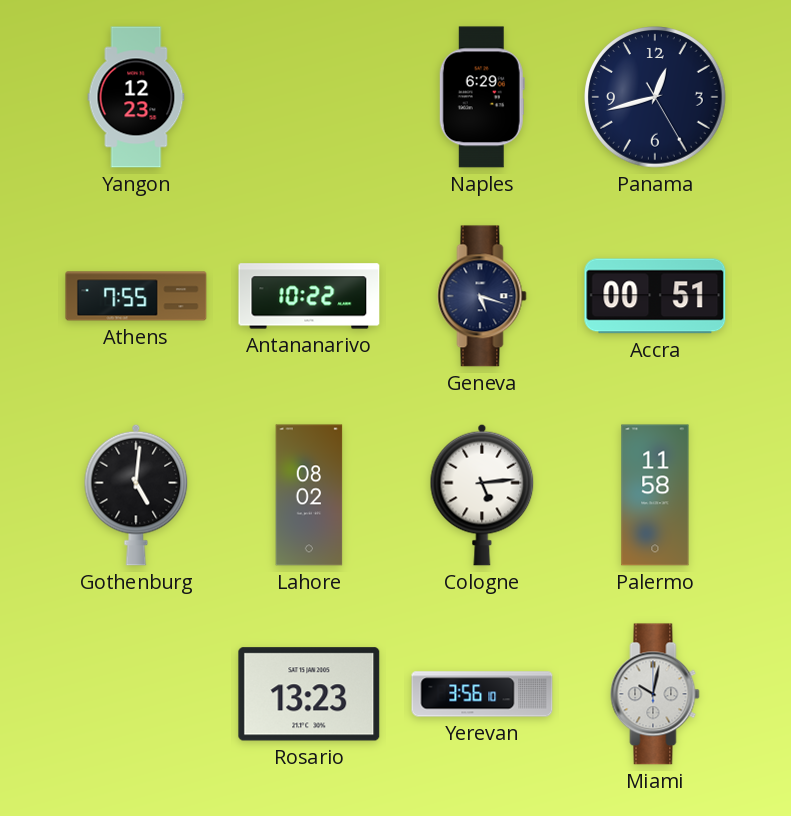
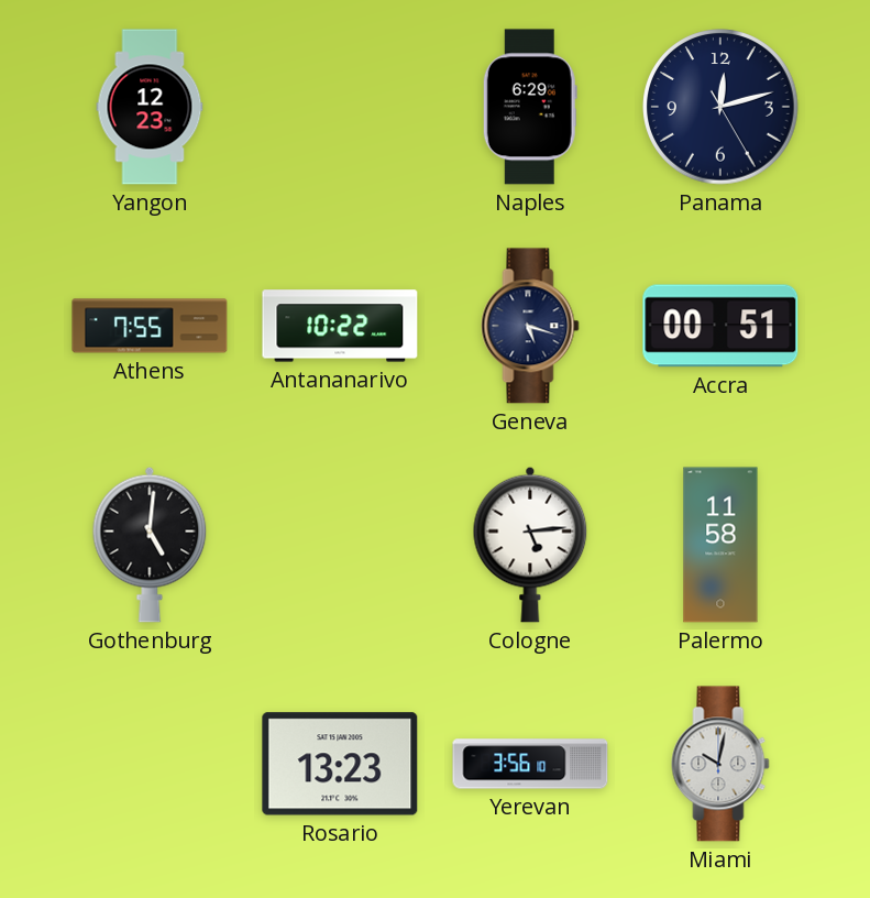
Panama: 12:42 -> 12:12
Lahore: 08:02 -> none
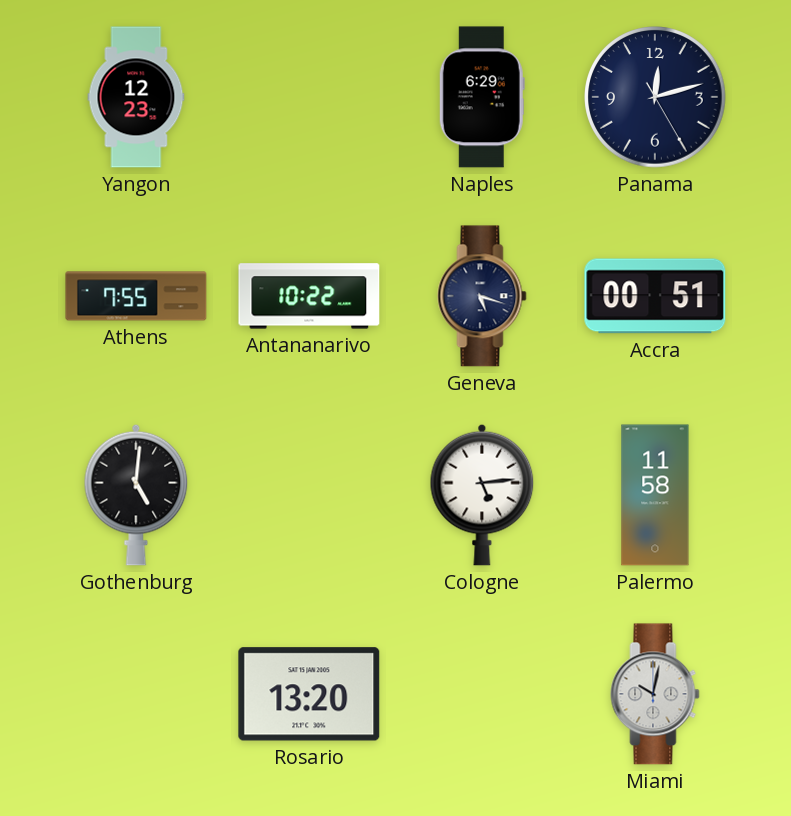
Rosario: 13:23 -> 13:20
Yerevan: 3:56 -> none
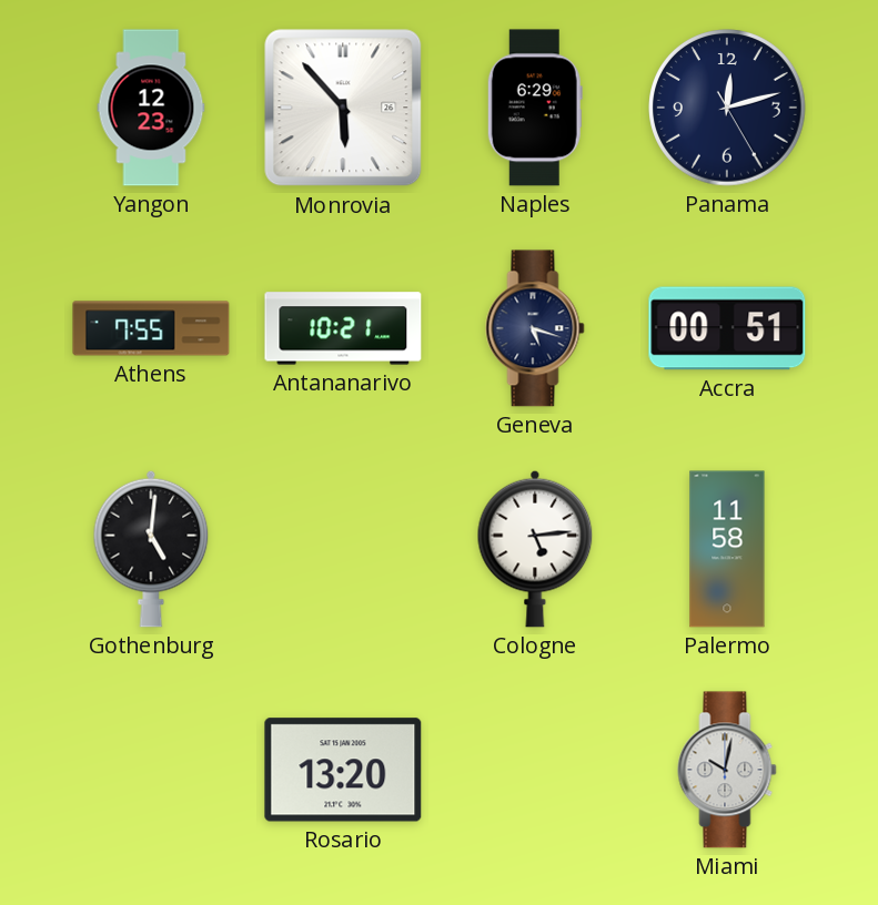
Monrovia: none -> 5:53
Antananarivo: 10:22 -> 10:21
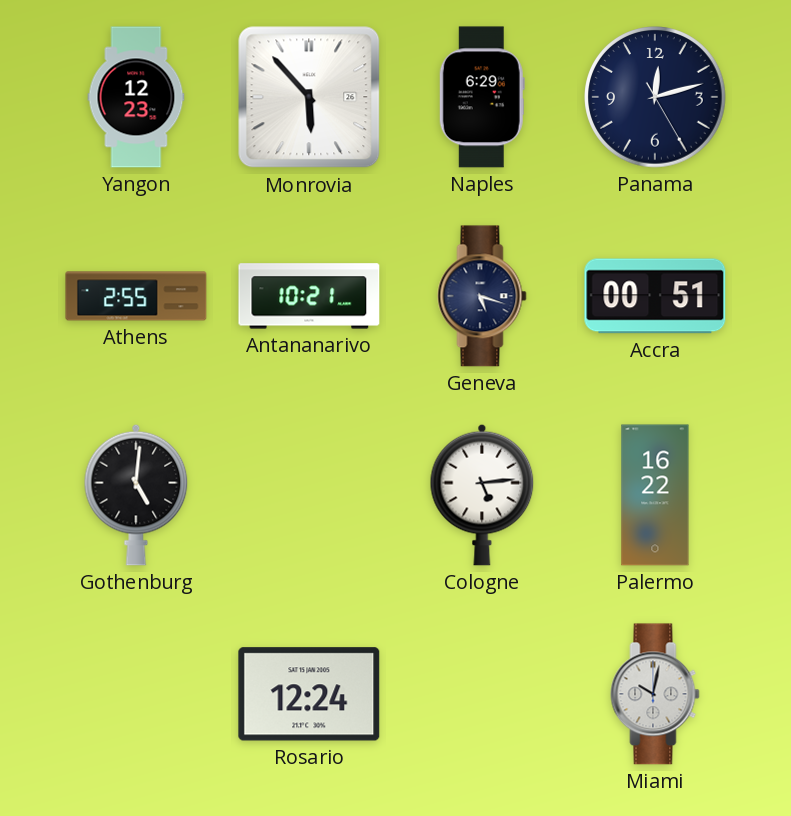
Athens: 7:55 -> 2:55
Palermo: 11:58 -> 16:22
Rosario: 13:20 -> 12:24
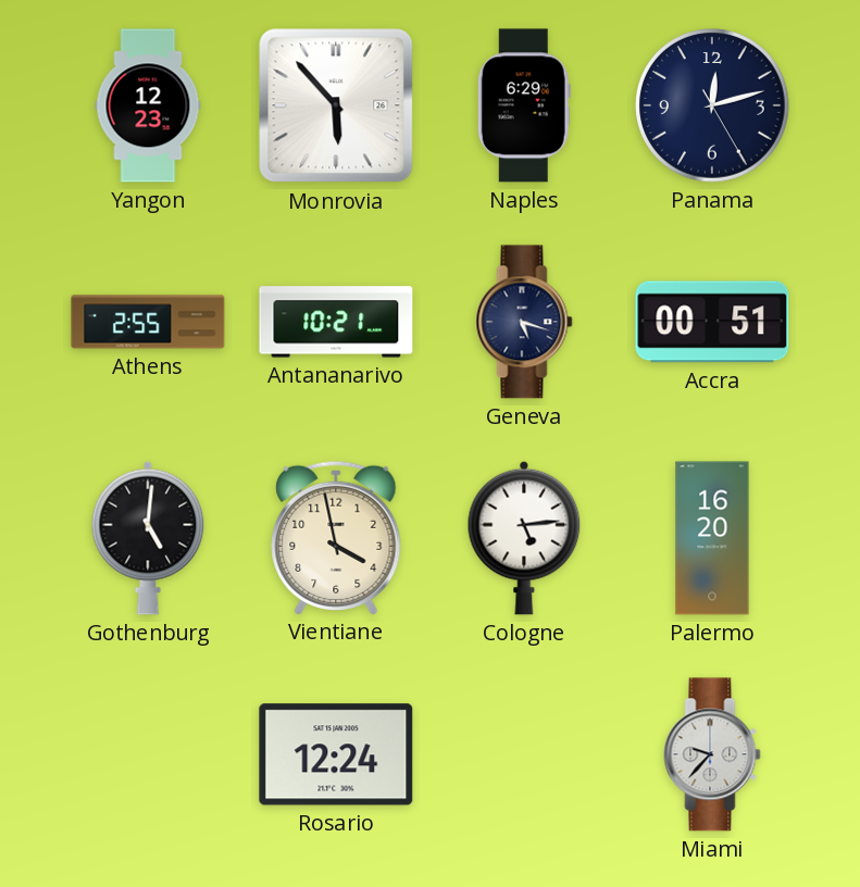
Vientiane: none -> 3:58
Palermo: 16:22 -> 16:20
Miami: 10:02 -> 9:37
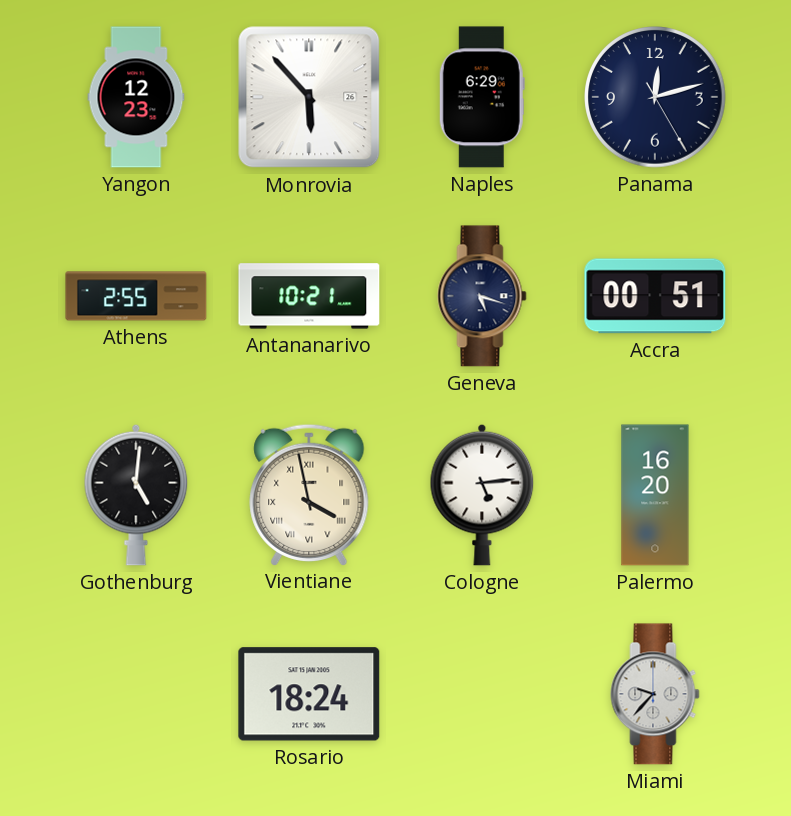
Vientiane numerals: Arabic -> Roman
Rosario: 12:24 -> 18:24
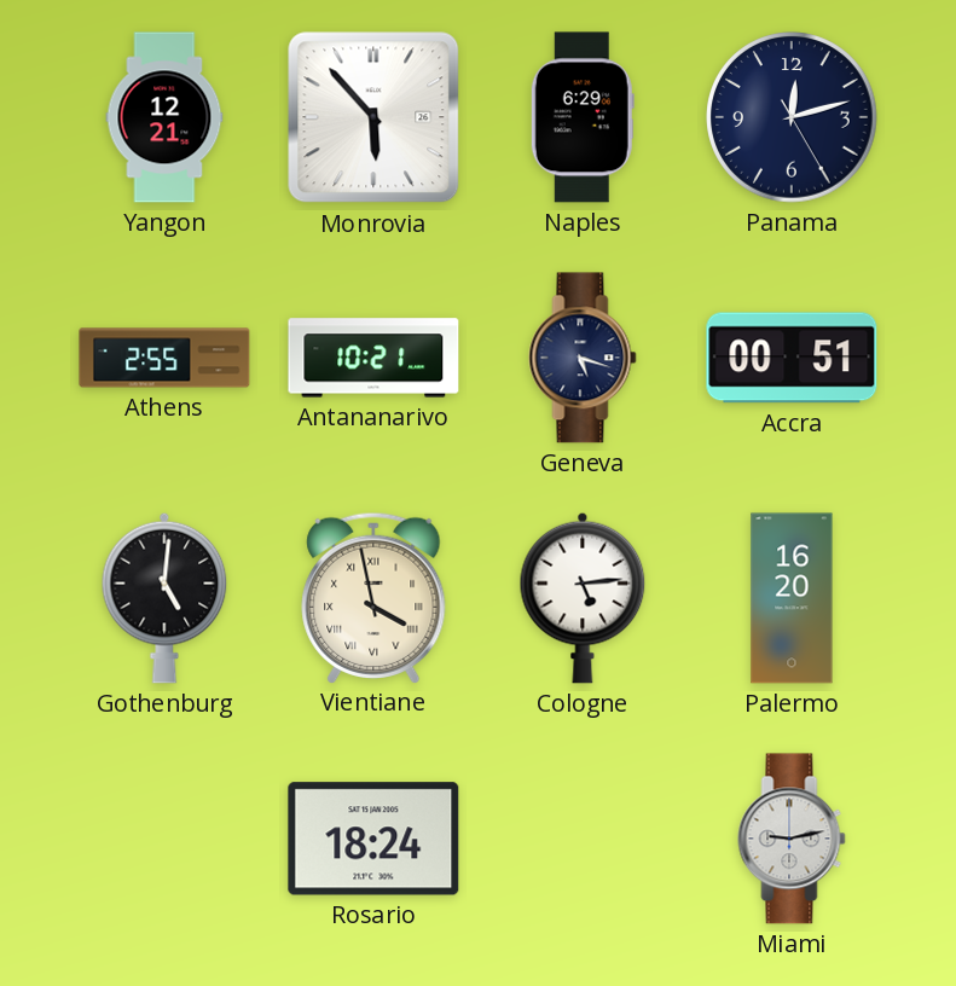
Yangon: 12:23 -> 12:21
Miami: 9:37 -> 9:13
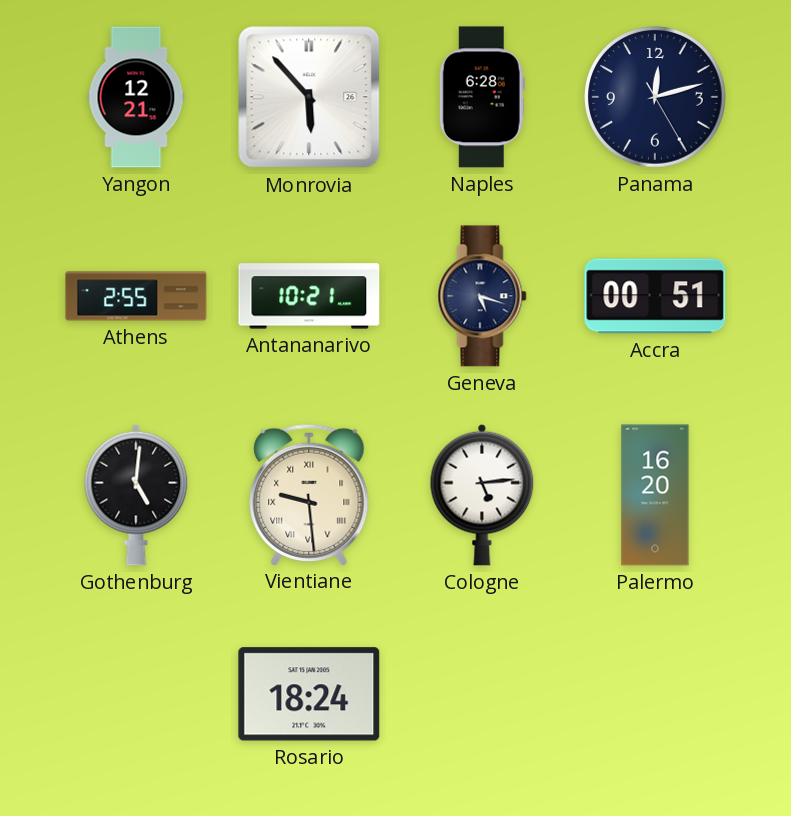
Naples: 6:29 -> 6:28
Vientiane: 3:58 -> 9:29
Miami: 9:13 -> none
